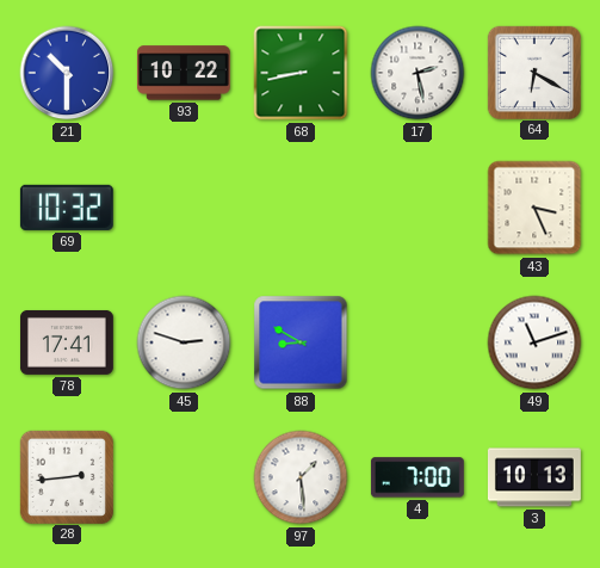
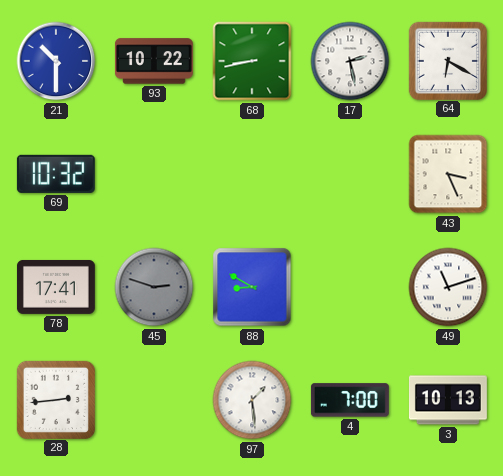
45 dial: white -> grey
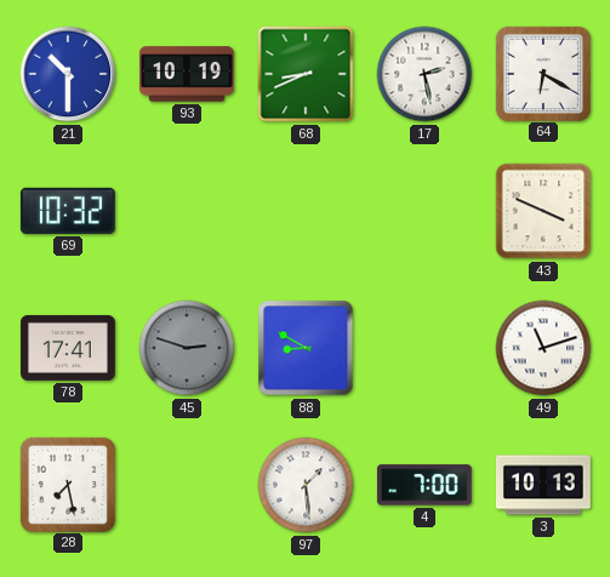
93: 10:22 -> 10:19
68: 8:43 -> 8:41
43: 3:26 -> 3:49
28: 2:44 -> 7:28
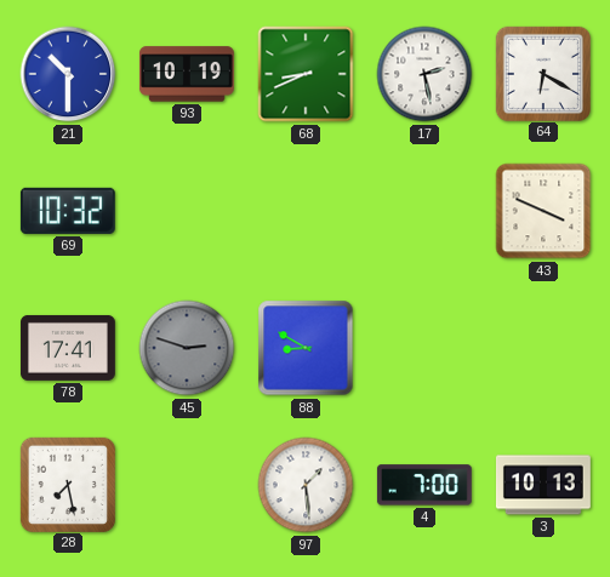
49: 11:12 -> none
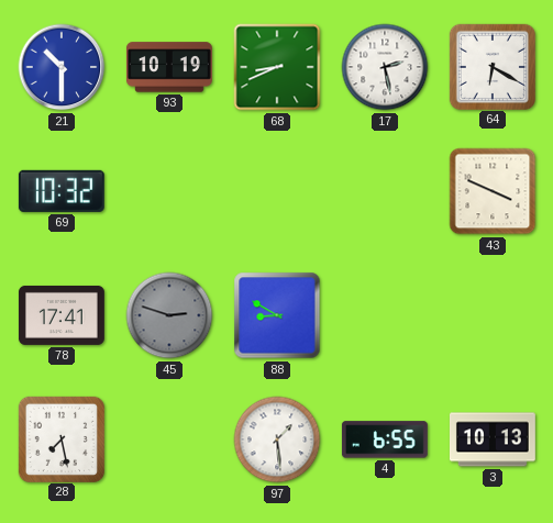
4: 7:00 -> 6:55
